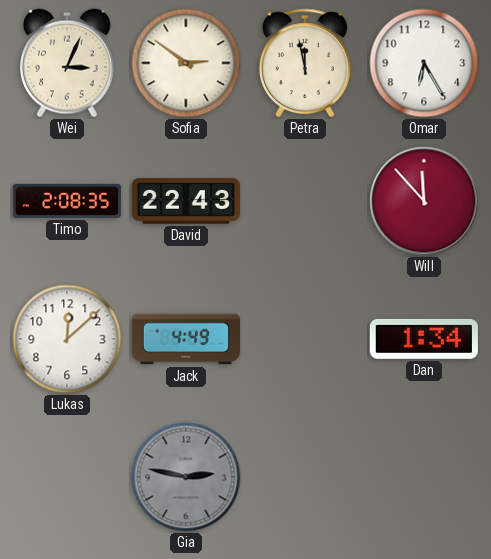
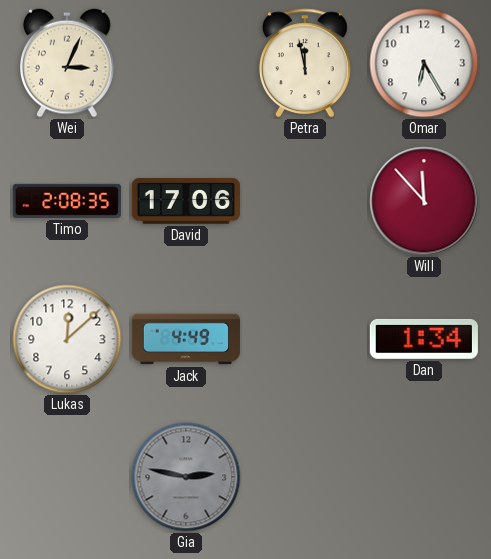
Sofia: 2:51 -> none
David: 22:43 -> 17:06
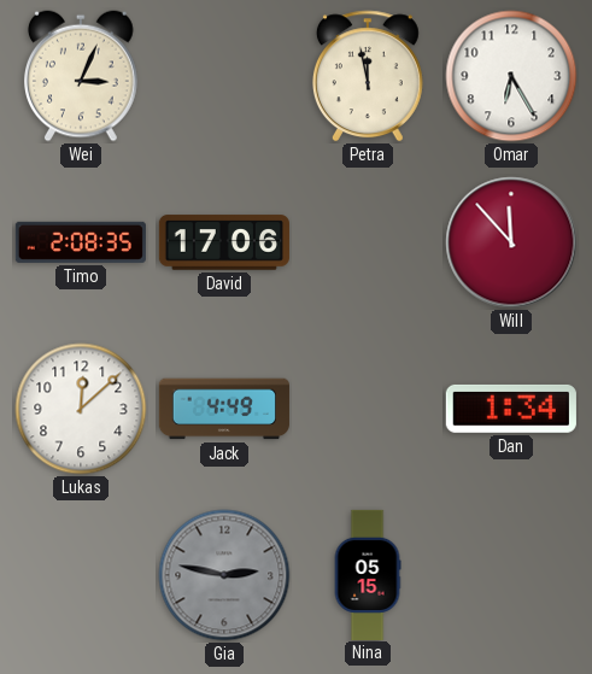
Nina: none -> 05:15
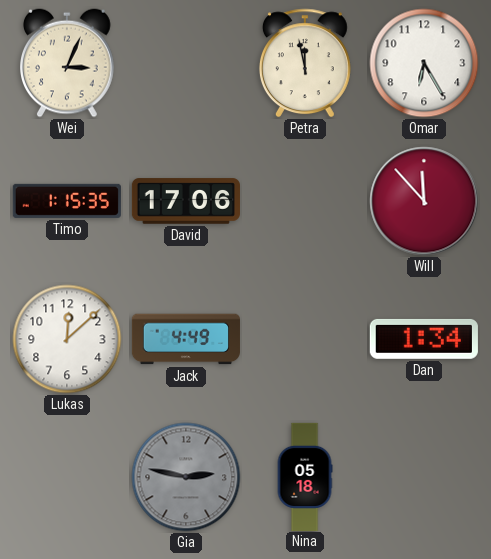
Timo: 2:08 -> 1:15
Nina: 05:15 -> 05:18
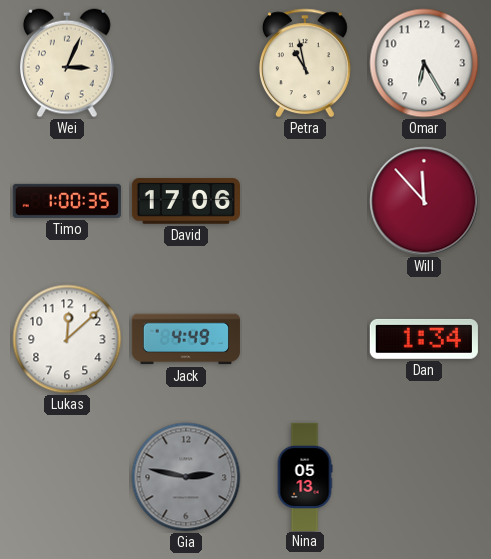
Petra: 11:58 -> 10:58
Timo: 1:15 -> 1:00
Nina: 05:18 -> 05:13
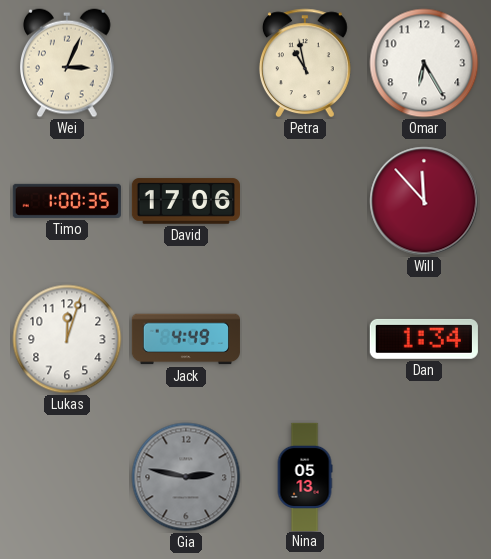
Lukas: 12:08 -> 12:03
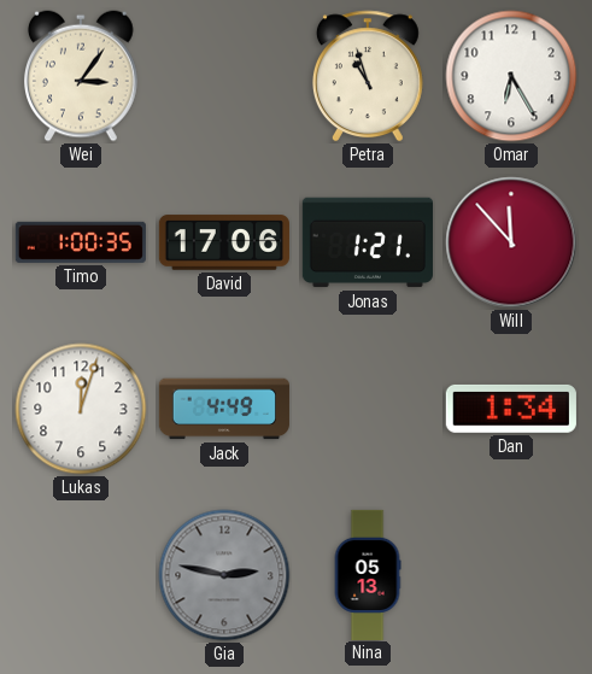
Wei: 3:04 -> 3:06
Petra: 10:58 -> 10:57
Jonas: none -> 1:21
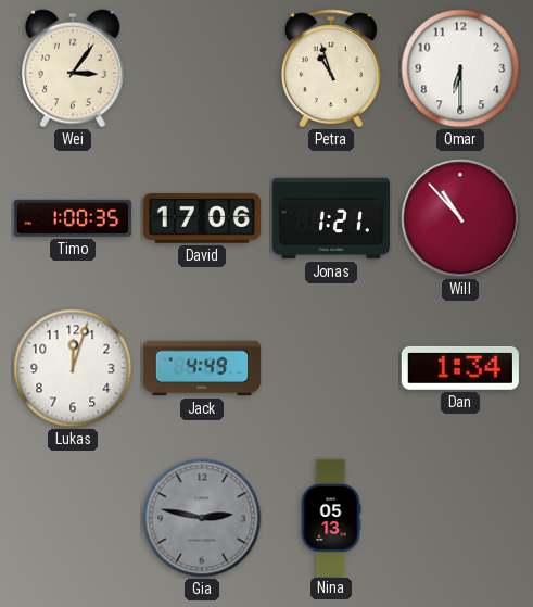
Omar: 6:25 -> 6:30
Will: 11:53 -> 10:53
